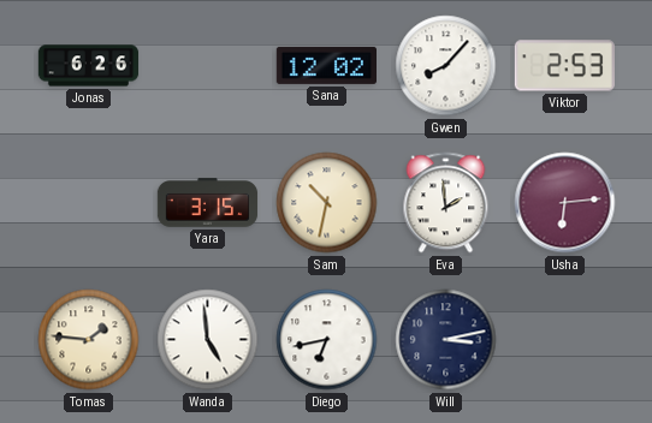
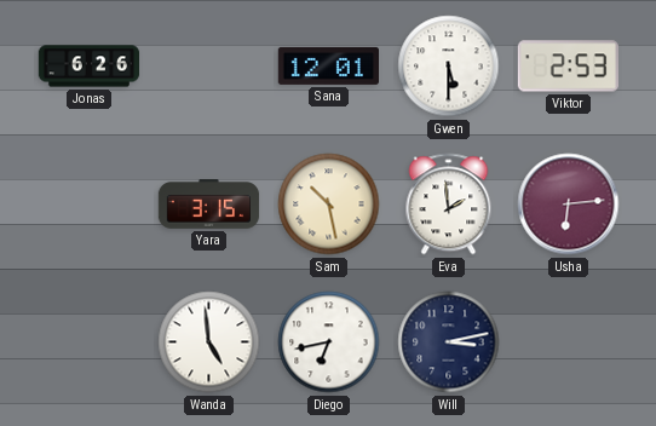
Sana: 12:02 -> 12:01
Gwen: 8:07 -> 5:30
Sam: 10:32 -> 10:28
Tomas: 1:46 -> none
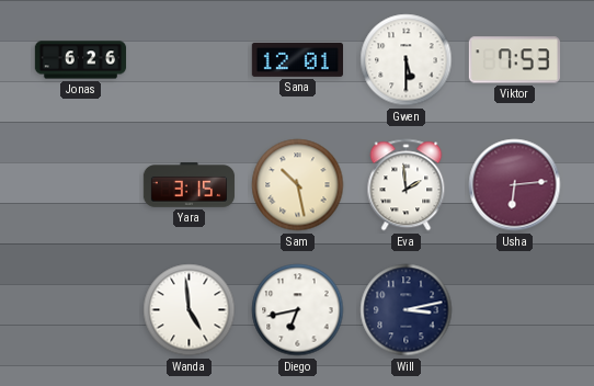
Viktor: 2:53 -> 7:53
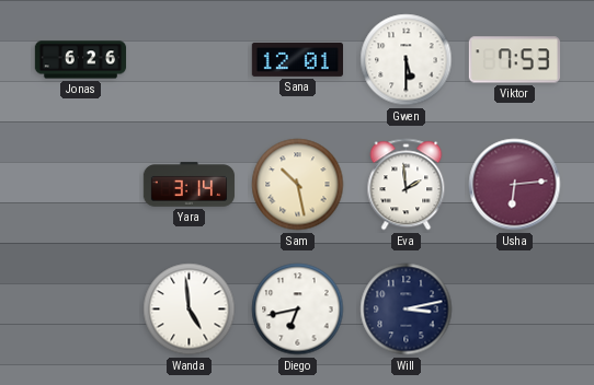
Yara: 3:15 -> 3:14
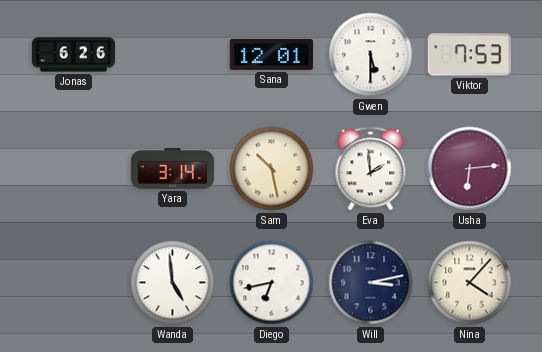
Nina: none -> 4:07
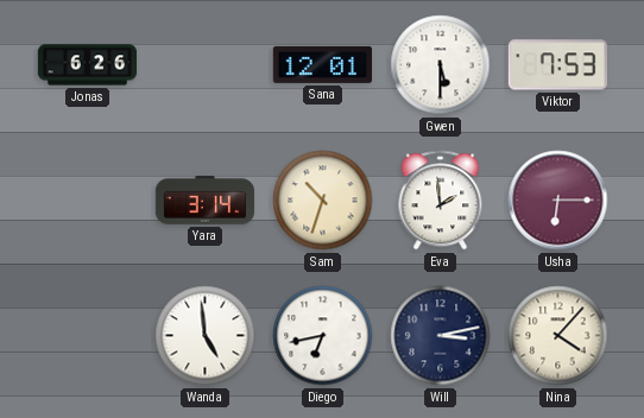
Sam: 10:28 -> 10:33
Usha: 6:14 -> 6:15
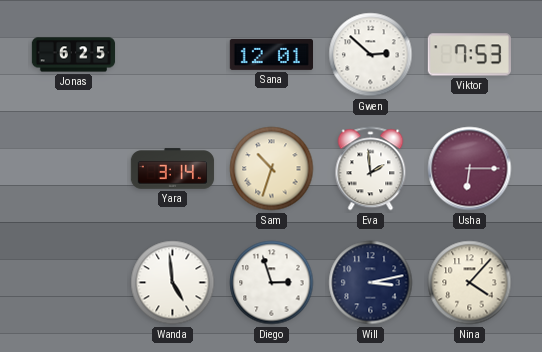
Jonas: 6:26 -> 6:25
Gwen: 5:30 -> 2:52
Diego: 6:43 -> 2:57
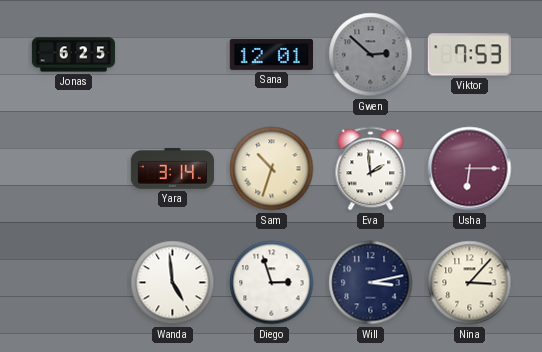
Gwen dial: white -> grey
Nina: 4:07 -> 3:07
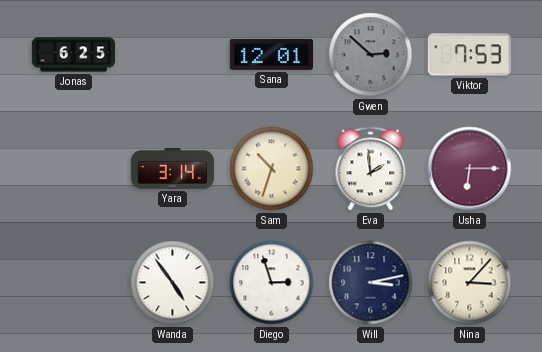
Wanda: 4:59 -> 4:54
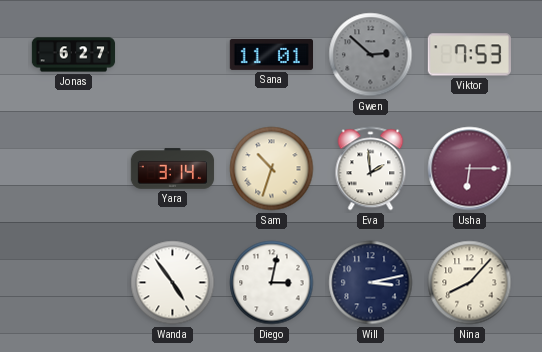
Jonas: 6:25 -> 6:27
Sana: 12:01 -> 11:01
Diego: 2:57 -> 3:02
Nina: 3:07 -> 8:07
